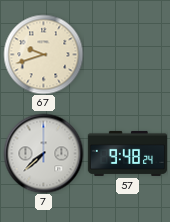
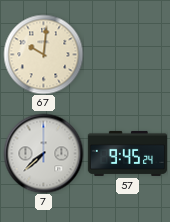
67: 9:42 -> 10:01
57: 9:48 -> 9:45
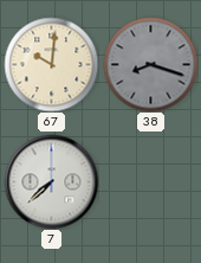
38: none -> 8:18
57: 9:45 -> none
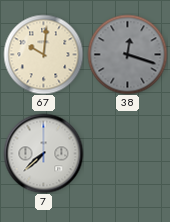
38: 8:18 -> 12:18
